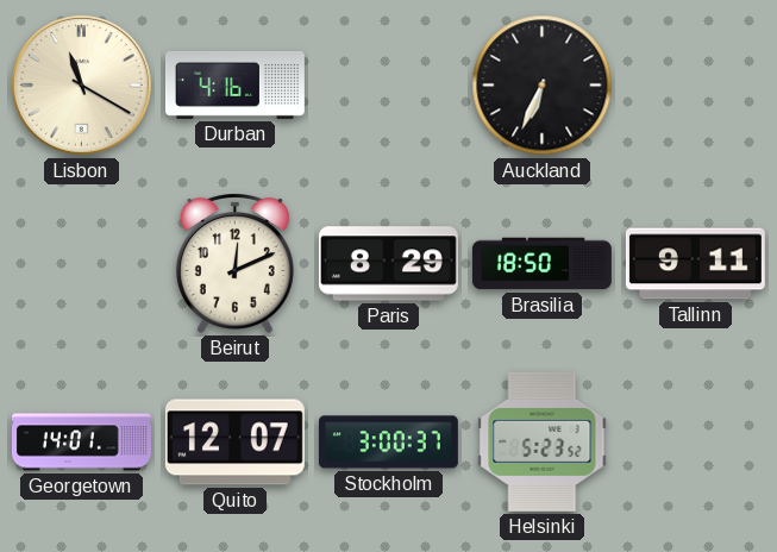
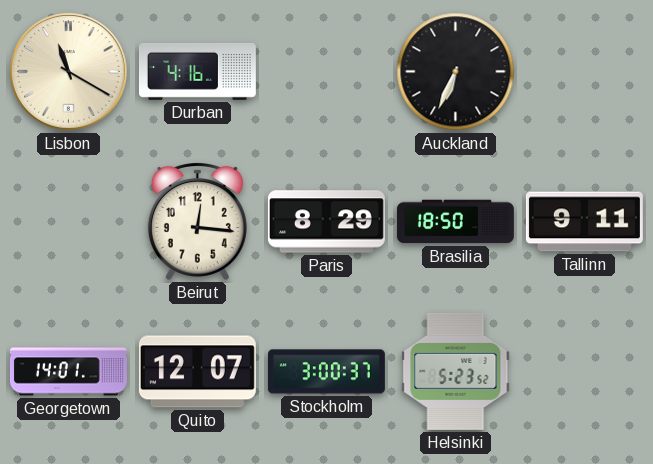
Beirut: 12:11 -> 12:16
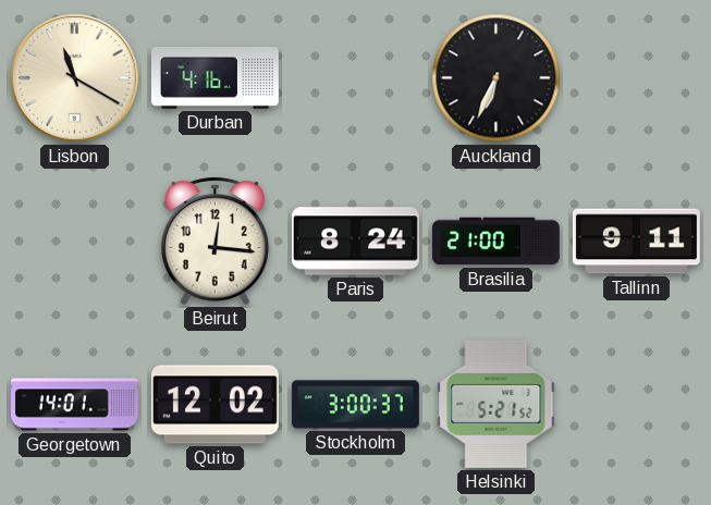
Paris: 8:29 -> 8:24
Brasilia: 18:50 -> 21:00
Quito: 12:07 -> 12:02
Helsinki: 5:23 -> 5:21
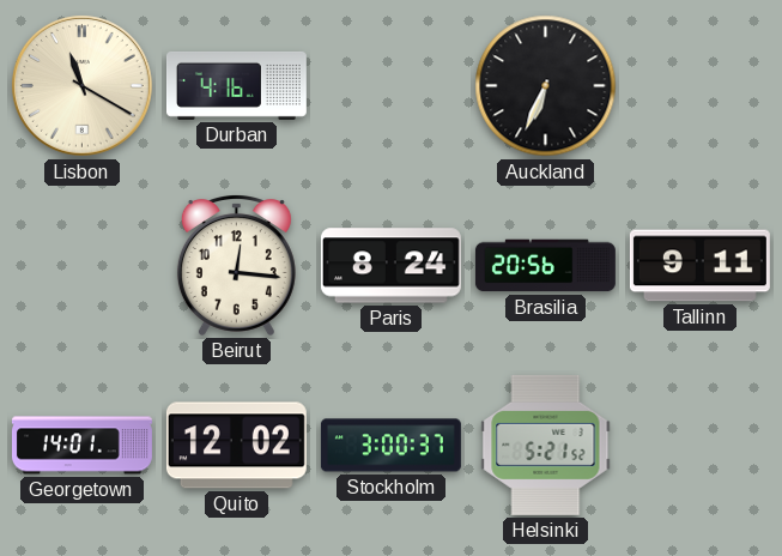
Brasilia: 21:00 -> 20:56
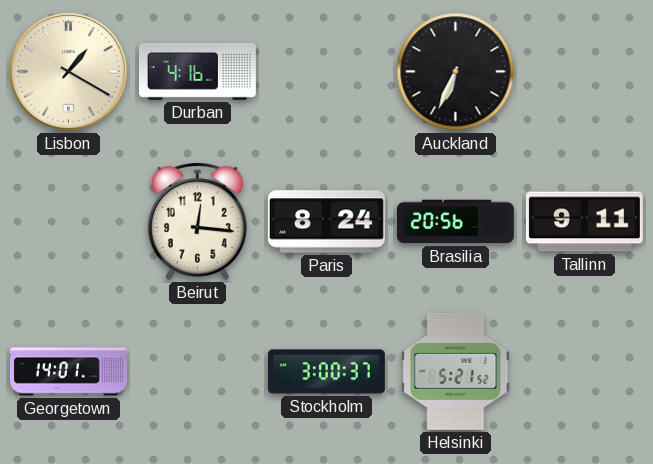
Lisbon: 11:20 -> 1:20
Quito: 12:02 -> none
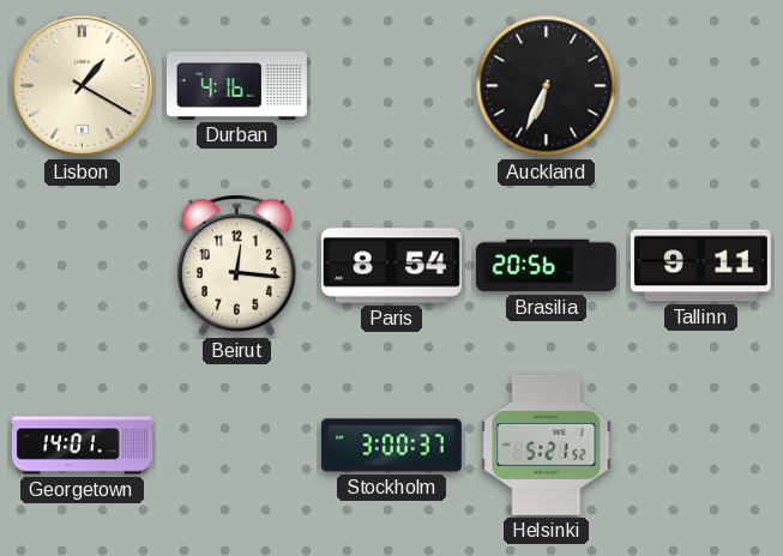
Paris: 8:24 -> 8:54
